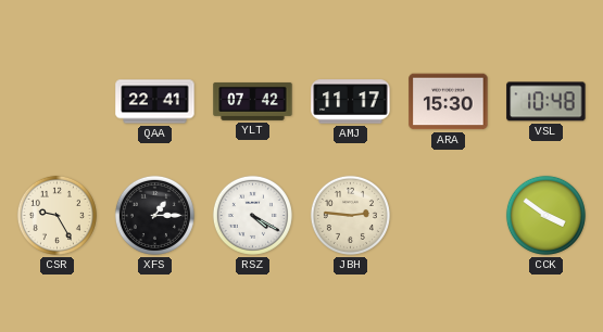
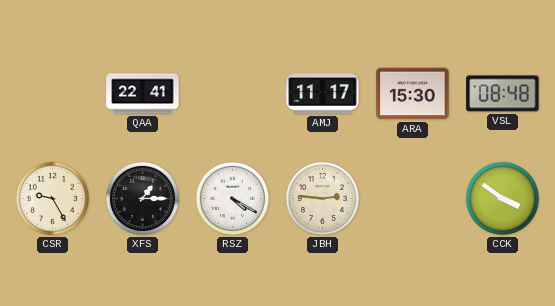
YLT: 07:42 -> none
VSL: 10:48 -> 08:48
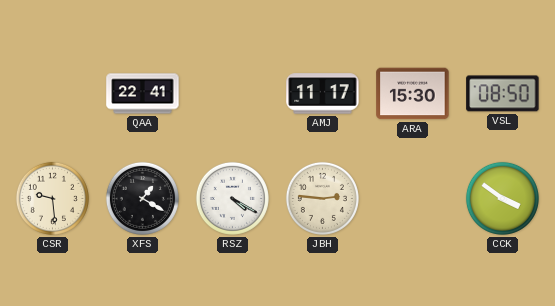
VSL: 08:48 -> 08:50
CSR: 9:25 -> 9:29
XFS: 1:15 -> 1:20
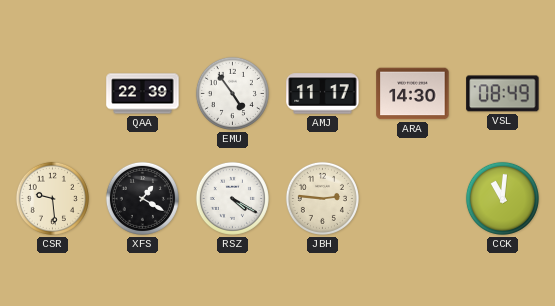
QAA: 22:41 -> 22:39
EMU: none -> 4:54
ARA: 15:30 -> 14:30
VSL: 08:50 -> 08:49
CCK: 3:51 -> 11:01
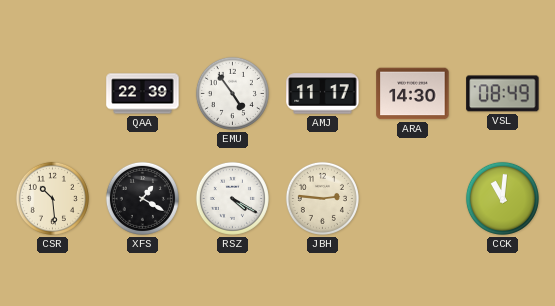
CSR: 9:29 -> 10:29
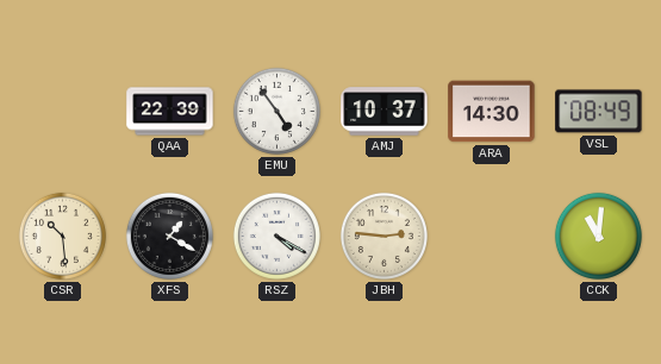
AMJ: 11:17 -> 10:37
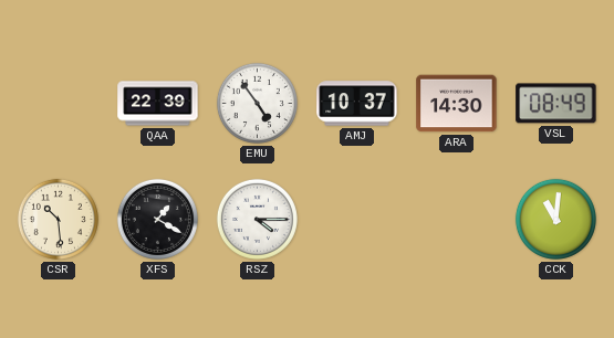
RSZ: 4:20 -> 4:15
JBH: 2:46 -> none
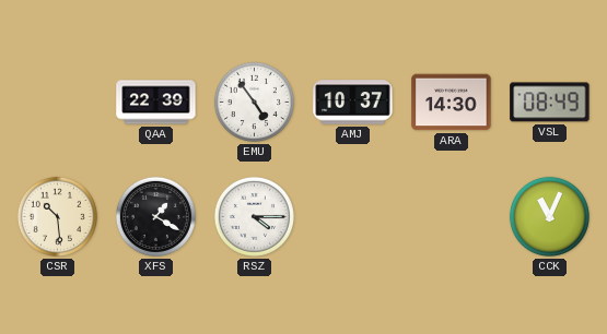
CCK: 11:01 -> 11:04
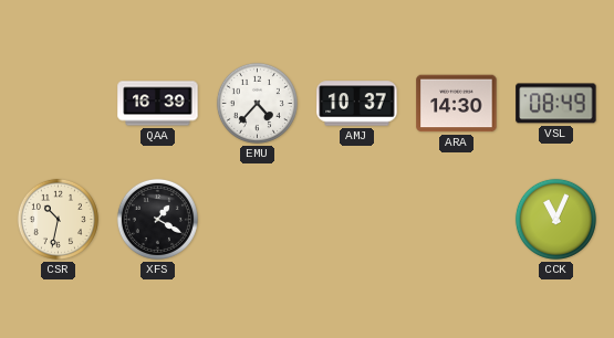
QAA: 22:39 -> 16:39
EMU: 4:54 -> 4:37
CSR: 10:29 -> 10:32
RSZ: 4:15 -> none
